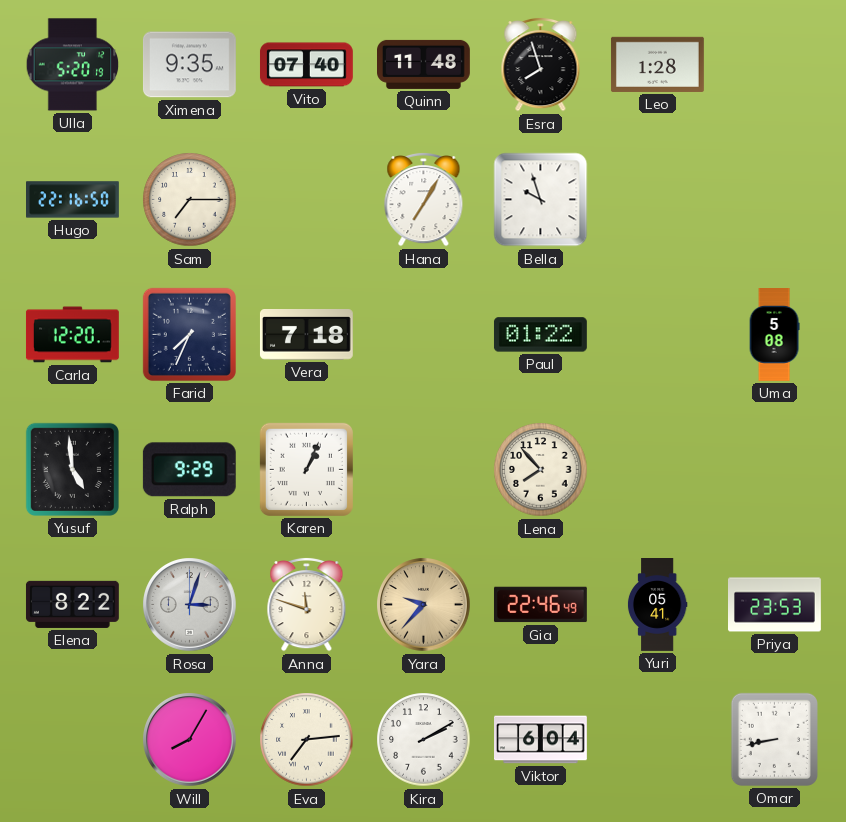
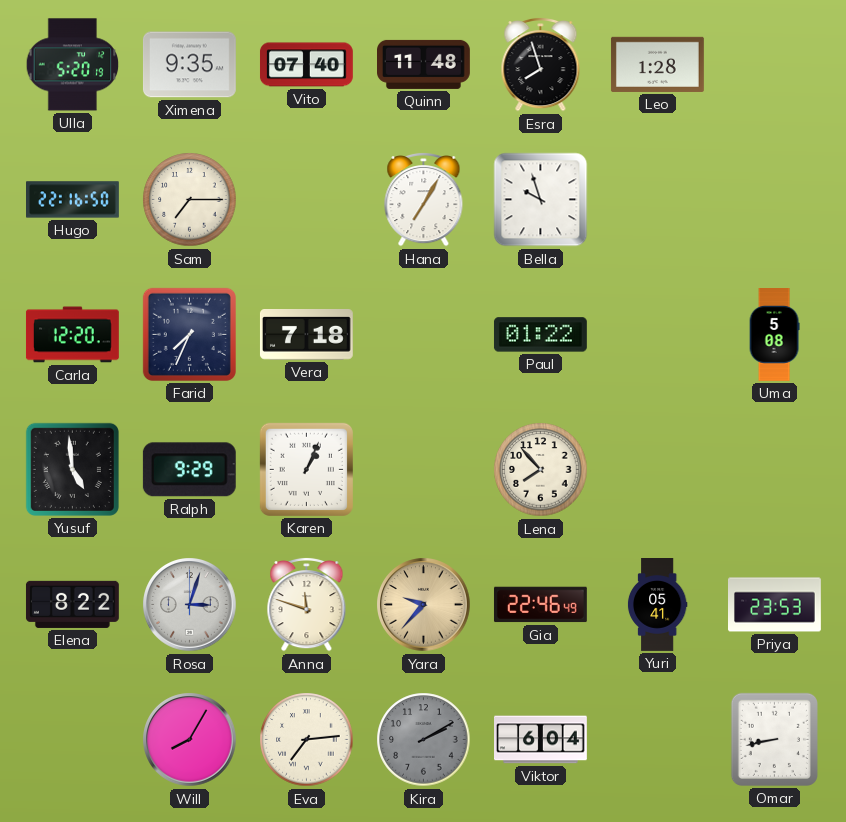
Kira dial: white -> grey
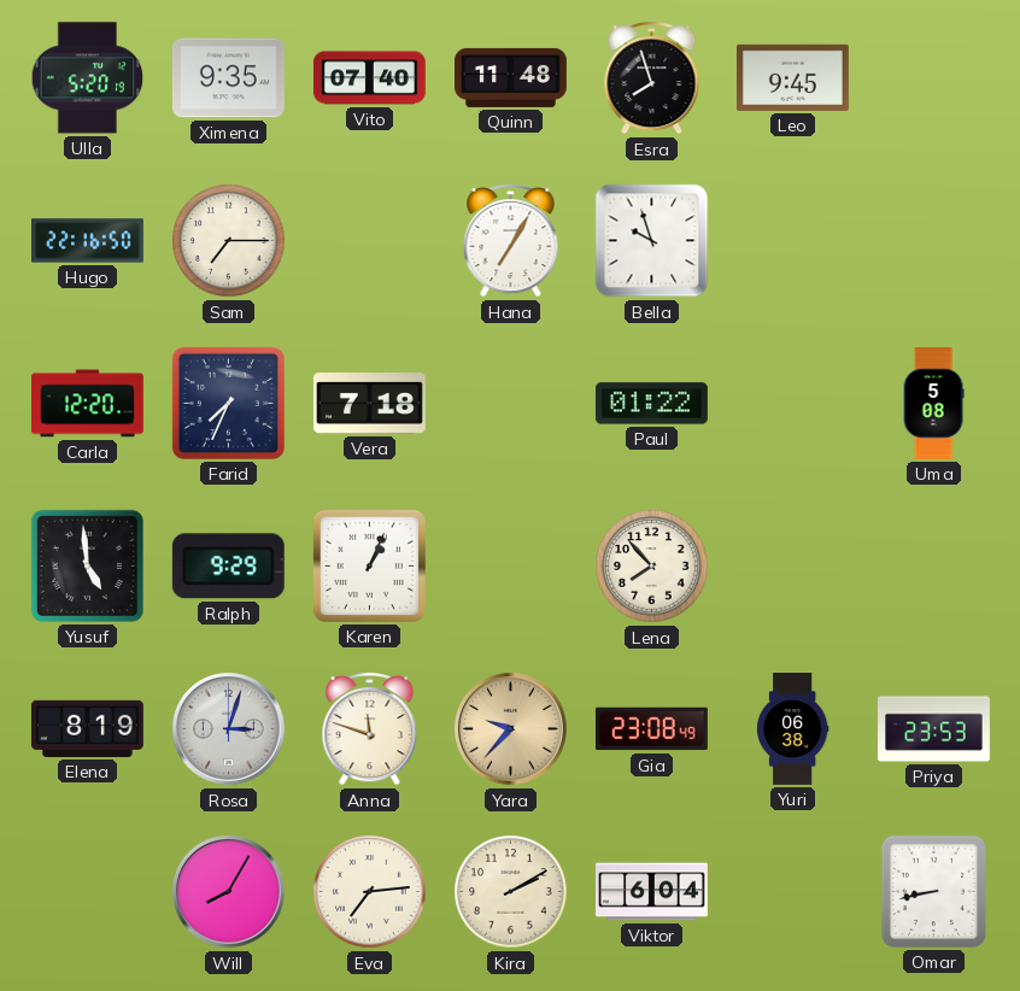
Leo: 1:28 -> 9:45
Elena: 8:22 -> 8:19
Gia: 22:46 -> 23:08
Yuri: 05:41 -> 06:38
Kira dial: grey -> cream
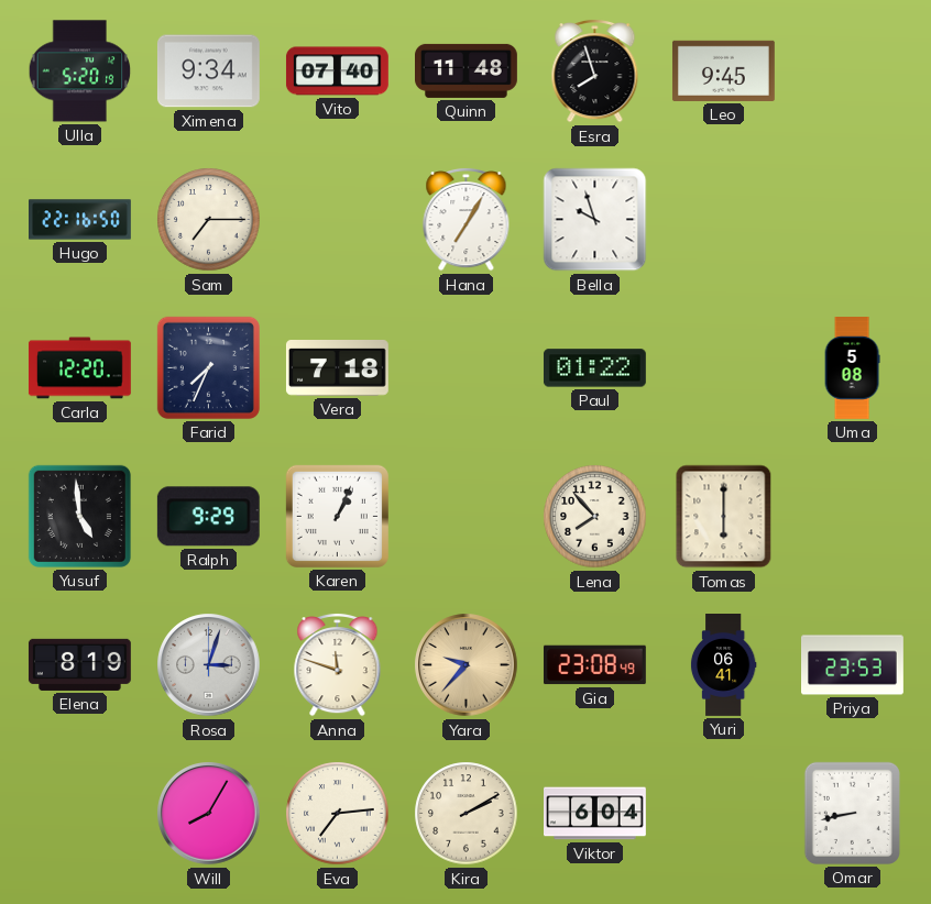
Ximena: 9:35 -> 9:34
Tomas: none -> 6:00
Yuri: 06:38 -> 06:41
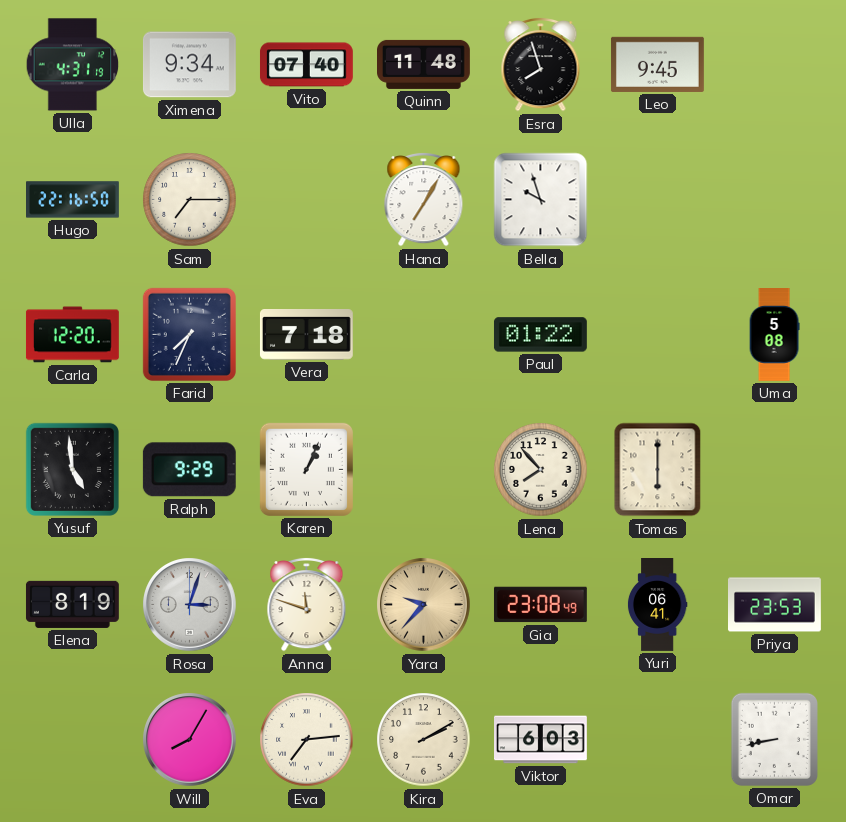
Ulla: 5:20 -> 4:31
Viktor: 6:04 -> 6:03
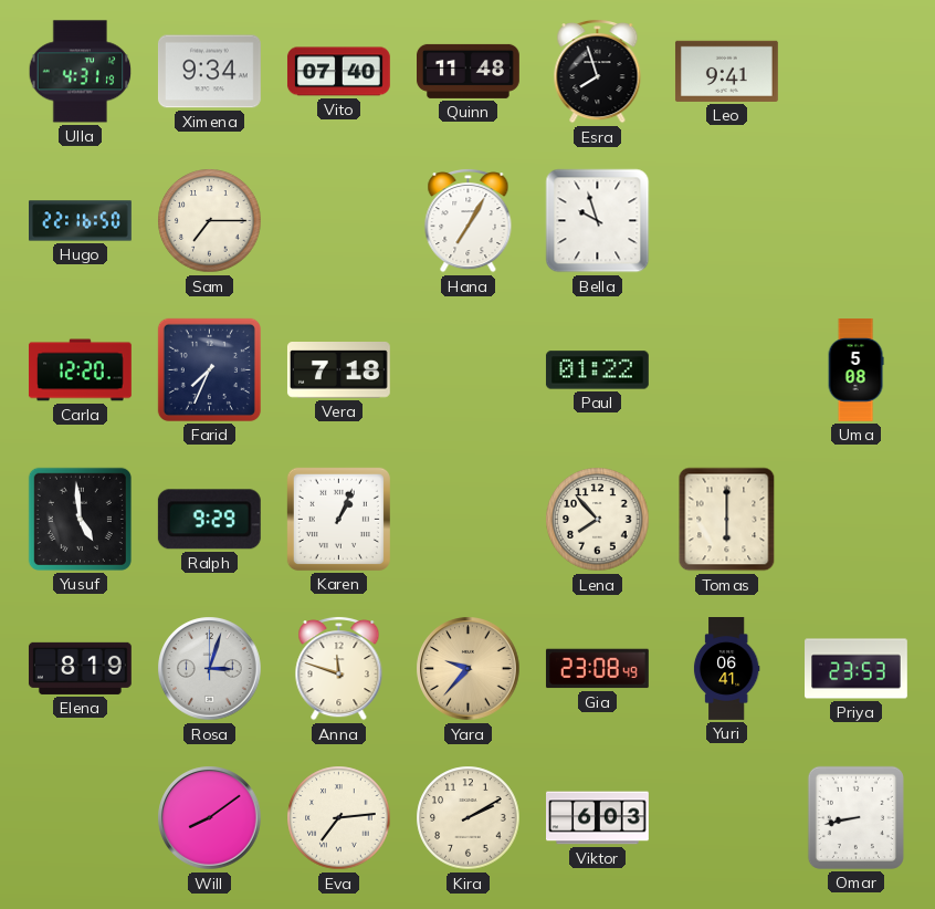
Leo: 9:45 -> 9:41
Will: 8:05 -> 8:09
